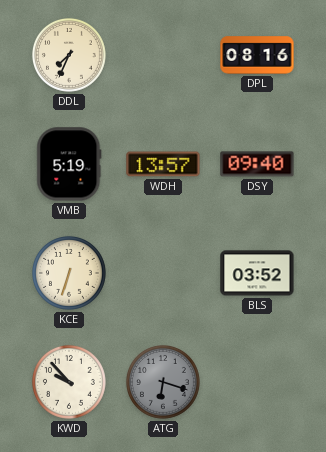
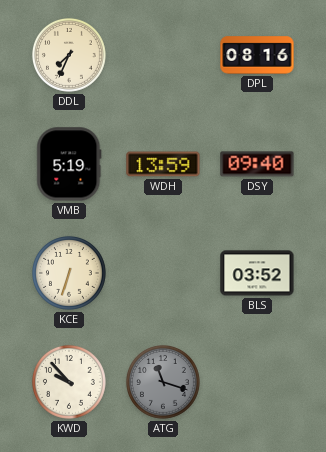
WDH: 13:57 -> 13:59
ATG: 6:18 -> 11:18
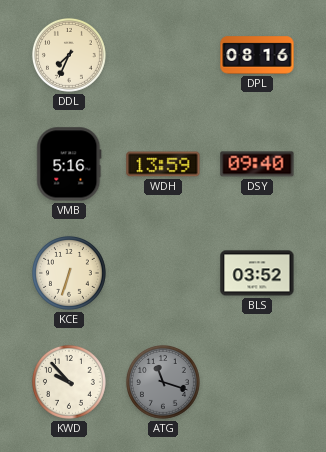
VMB: 5:19 -> 5:16
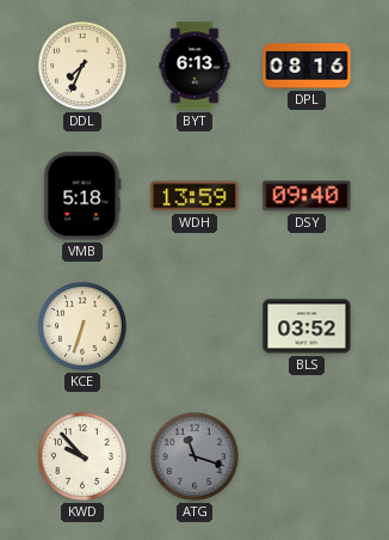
BYT: none -> 6:13
VMB: 5:16 -> 5:18
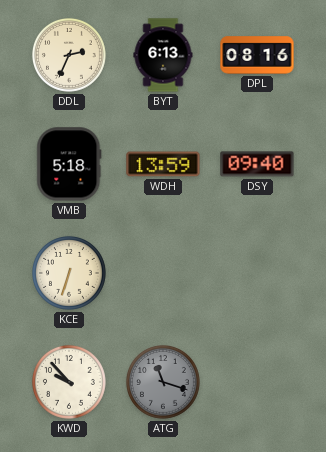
DDL: 7:34 -> 2:34
BLS: 03:52 -> none
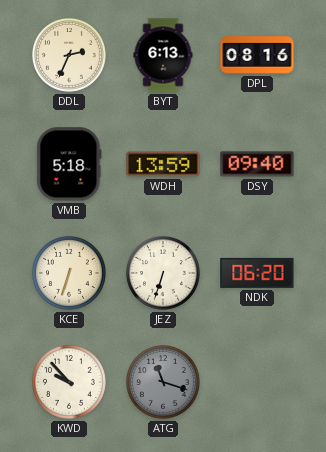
JEZ: none -> 6:33
NDK: none -> 06:20
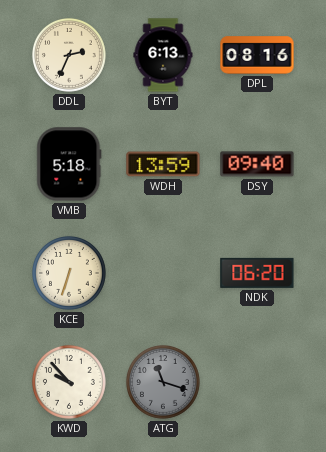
JEZ: 6:33 -> none
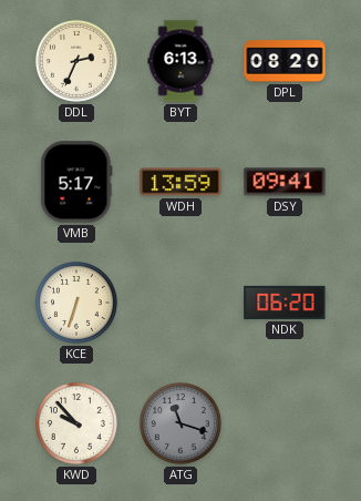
DPL: 08:16 -> 08:20
VMB: 5:18 -> 5:17
DSY: 09:40 -> 09:41
